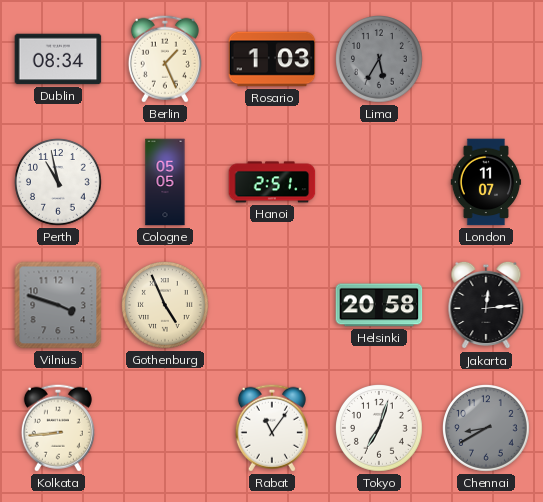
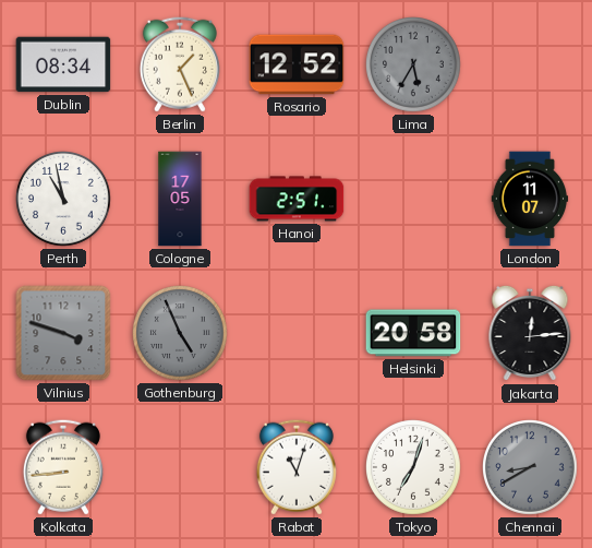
Rosario: 1:03 -> 12:52
Cologne: 05:05 -> 17:05
Gothenburg dial: cream -> grey
Rabat: 11:06 -> 11:03
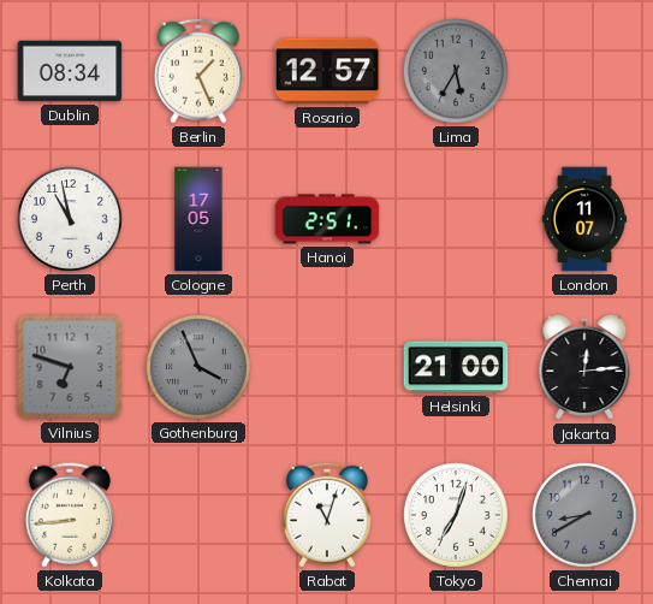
Rosario: 12:52 -> 12:57
Vilnius: 3:48 -> 6:48
Gothenburg: 4:56 -> 3:56
Helsinki: 20:58 -> 21:00
